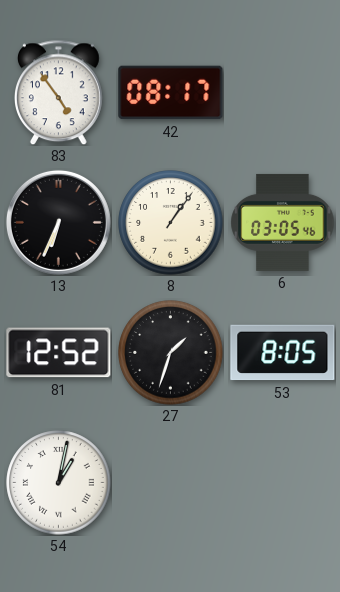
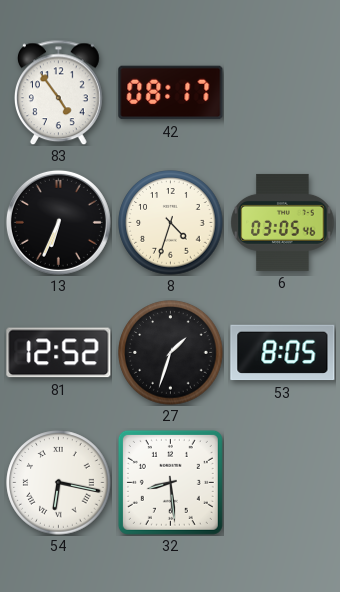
8: 1:06 -> 4:33
54: 1:02 -> 6:17
32: none -> 8:29
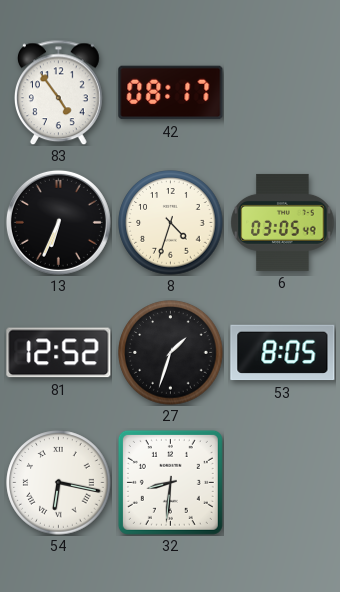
6: 03:05:46 -> 03:05:49
32: 8:29 -> 8:31
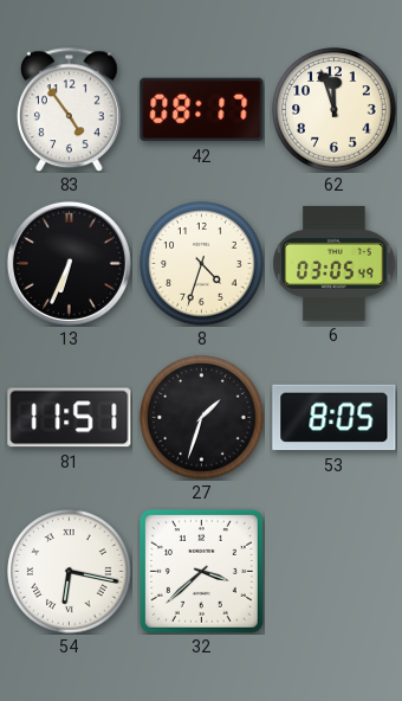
62: none -> 11:57
81: 12:52 -> 11:51
32: 8:31 -> 3:38
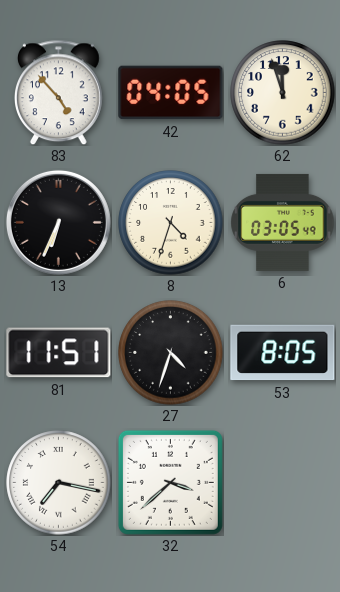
83: 4:54 -> 4:53
42: 08:17 -> 04:05
27: 1:33 -> 4:33
54: 6:17 -> 7:17
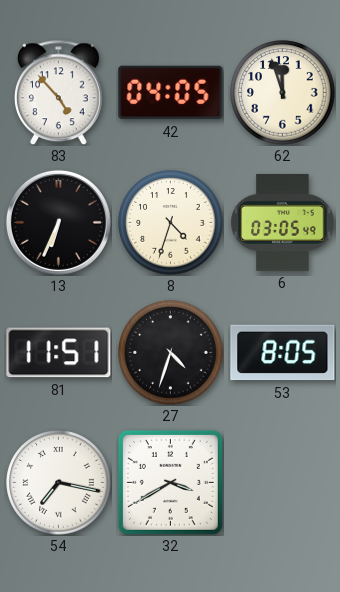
32: 3:38 -> 3:40
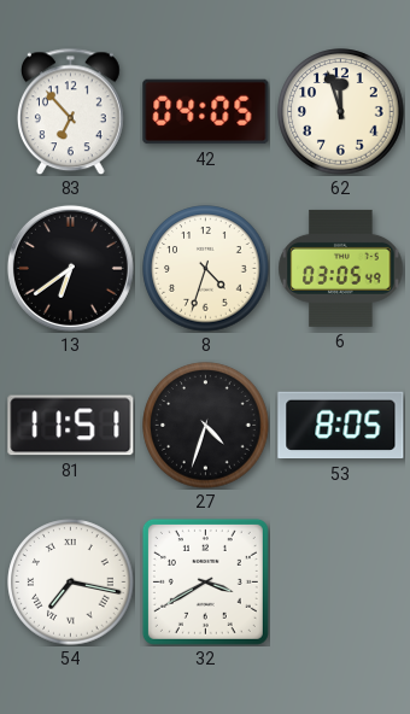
83: 4:53 -> 6:53
13: 6:34 -> 6:39
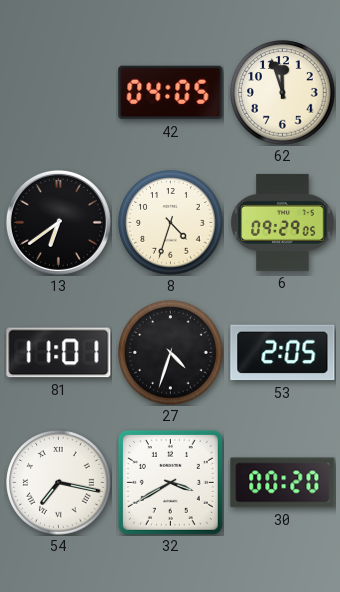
83: 6:53 -> none
6: 03:05 -> 09:29
81: 11:51 -> 11:01
53: 8:05 -> 2:05
30: none -> 00:20
